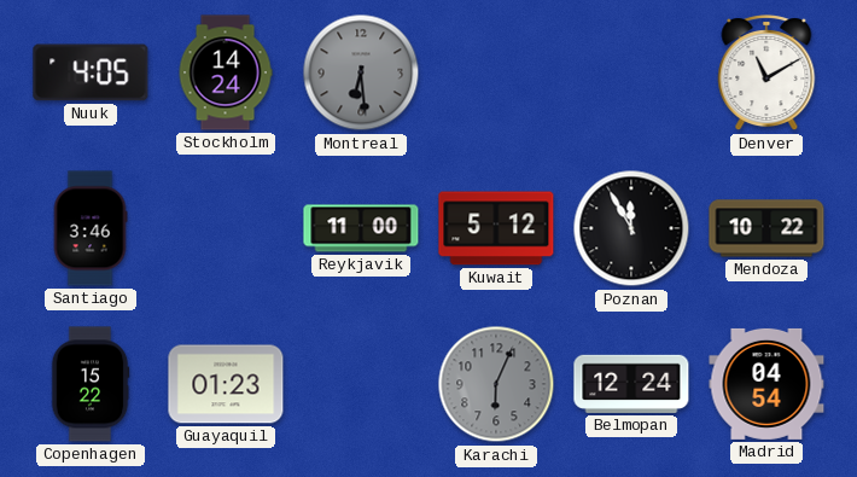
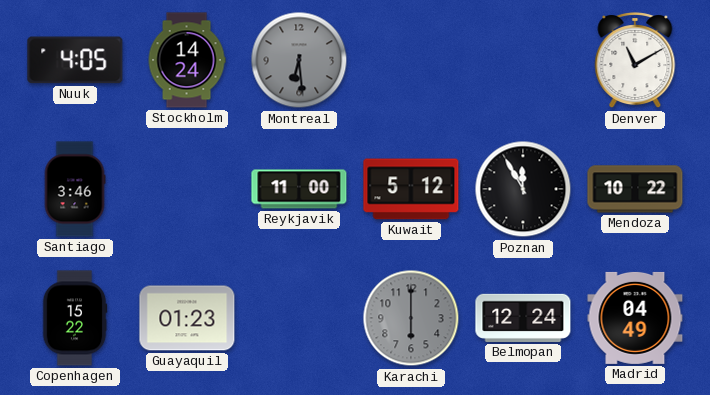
Karachi: 6:04 -> 6:00
Madrid: 04:54 -> 04:49
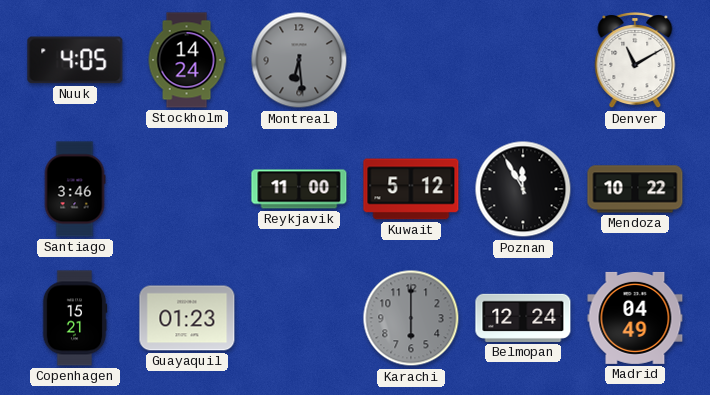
Copenhagen: 15:22 -> 15:21
